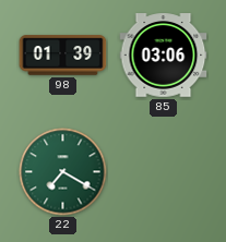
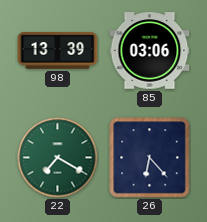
98: 01:39 -> 13:39
26: none -> 6:23
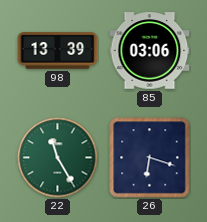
22: 7:20 -> 11:25
26: 6:23 -> 6:18
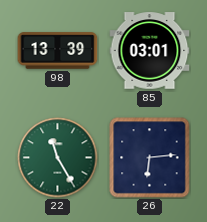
85: 03:06 -> 03:01
26: 6:18 -> 6:14
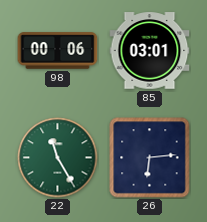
98: 13:39 -> 00:06
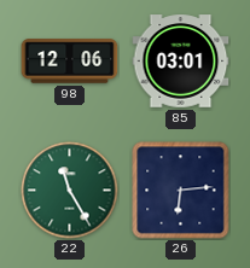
98: 00:06 -> 12:06
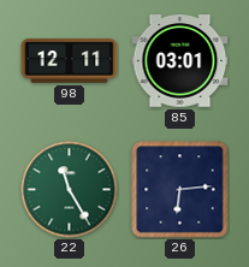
98: 12:06 -> 12:11
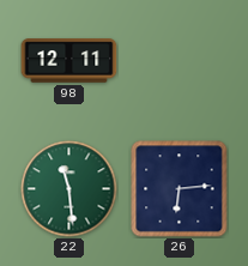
85: 03:01 -> none
22: 11:25 -> 11:29
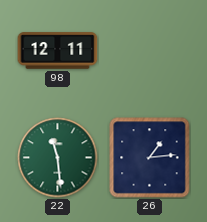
26: 6:14 -> 1:14
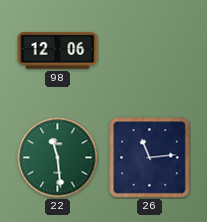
98: 12:11 -> 12:06
26: 1:14 -> 11:14
